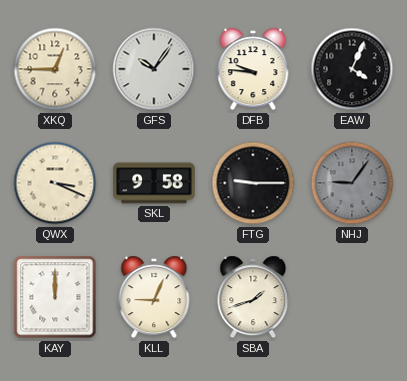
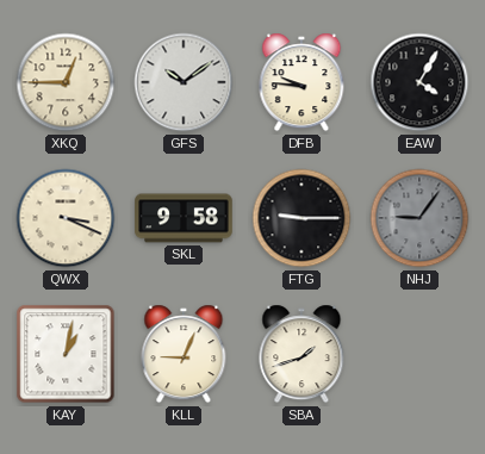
GFS: 10:06 -> 10:09
EAW: 4:04 -> 4:05
KAY: 12:00 -> 1:02
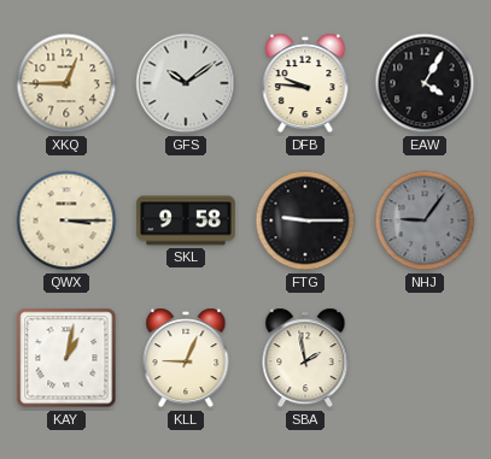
QWX: 3:19 -> 3:15
SBA: 1:42 -> 1:58
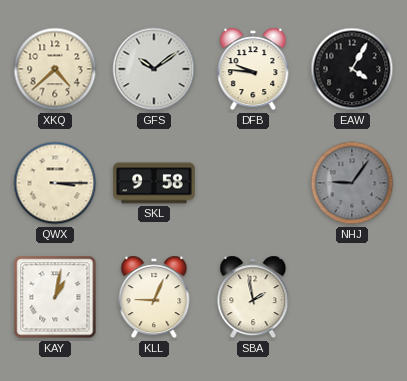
XKQ: 12:45 -> 4:38
FTG: 9:15 -> none
